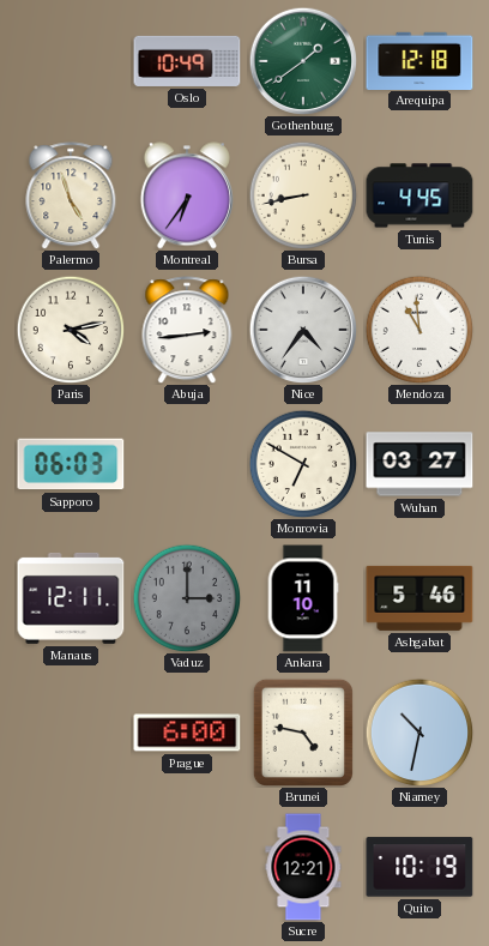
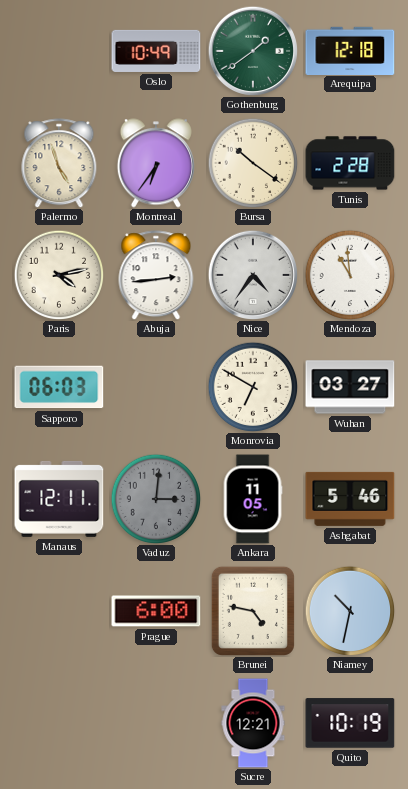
Bursa: 8:43 -> 10:21
Tunis: 4:45 -> 2:28
Vaduz: 3:00 -> 3:01
Ankara: 11:10 -> 11:05
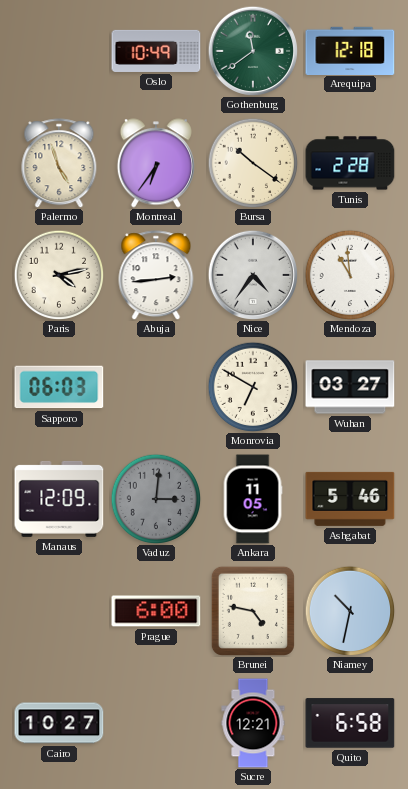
Gothenburg: 1:39 -> 11:39
Manaus: 12:11 -> 12:09
Cairo: none -> 10:27
Quito: 10:19 -> 6:58
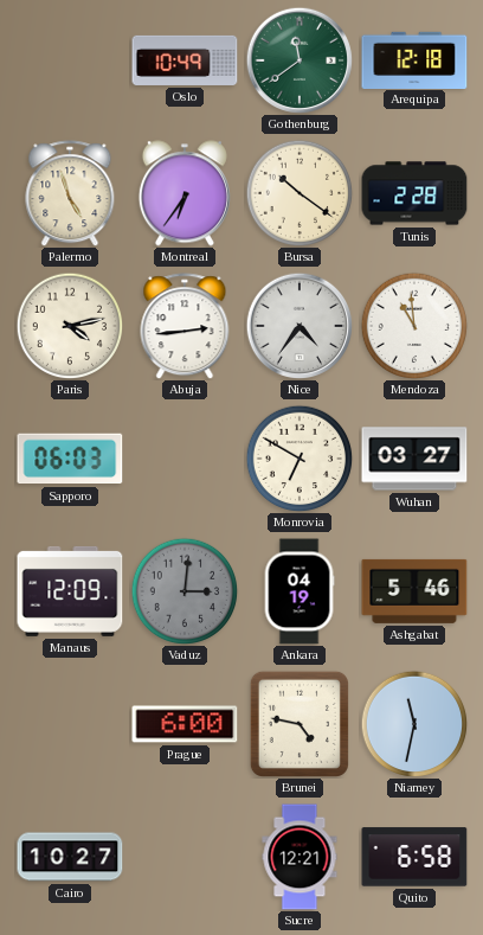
Ankara: 11:05 -> 04:19
Niamey: 10:32 -> 11:32
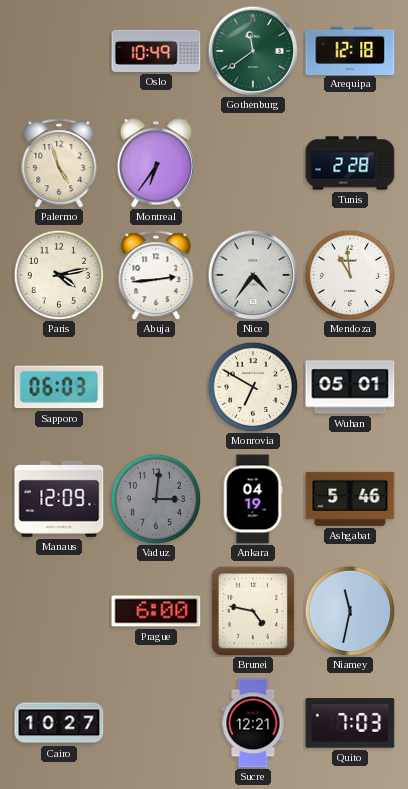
Bursa: 10:21 -> none
Wuhan: 03:27 -> 05:01
Quito: 6:58 -> 7:03
